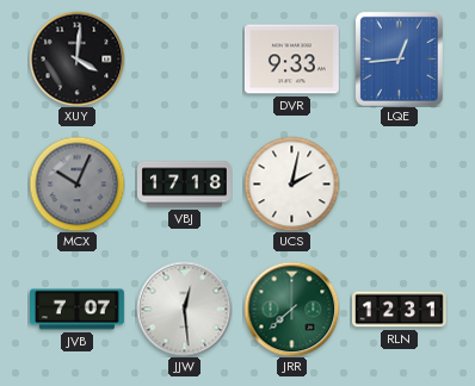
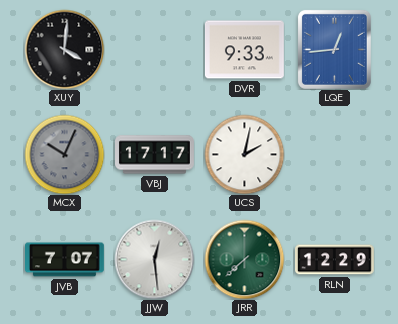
VBJ: 17:18 -> 17:17
RLN: 12:31 -> 12:29
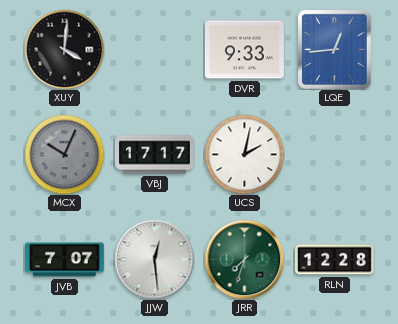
JRR: 7:38 -> 7:33
RLN: 12:29 -> 12:28
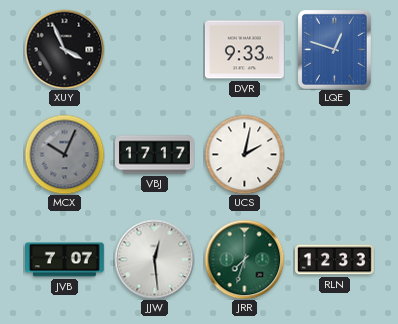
XUY: 4:01 -> 3:56
LQE: 12:44 -> 12:48
RLN: 12:28 -> 12:33
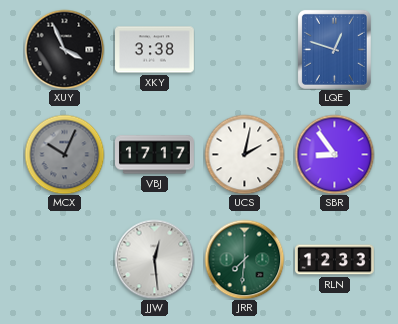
XKY: none -> 3:38
DVR: 9:33 -> none
SBR: none -> 8:54
JVB: 7:07 -> none
JRR: 7:33 -> 7:31
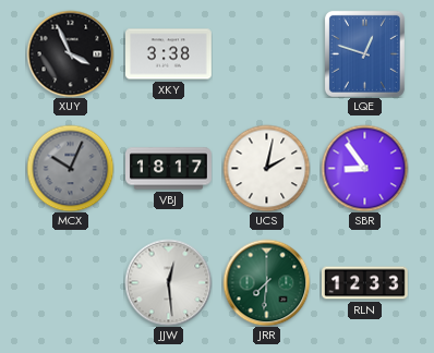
VBJ: 17:17 -> 18:17
